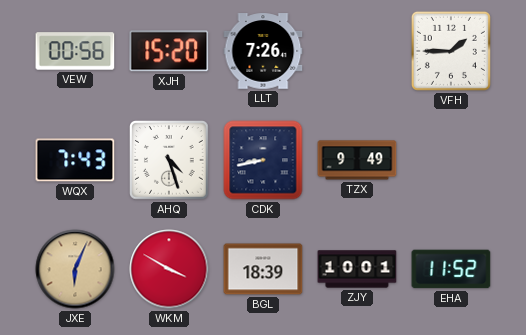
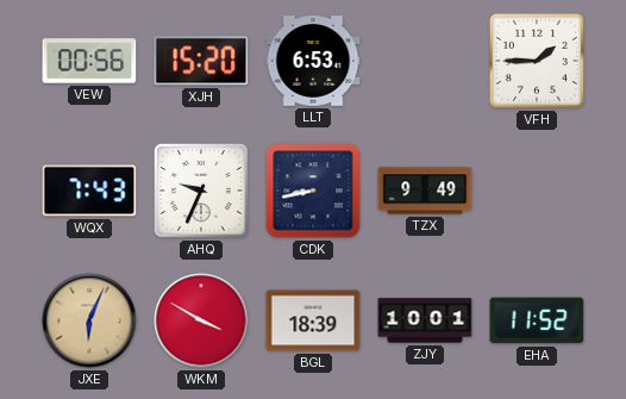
LLT: 7:26 -> 6:53
AHQ: 4:27 -> 9:34
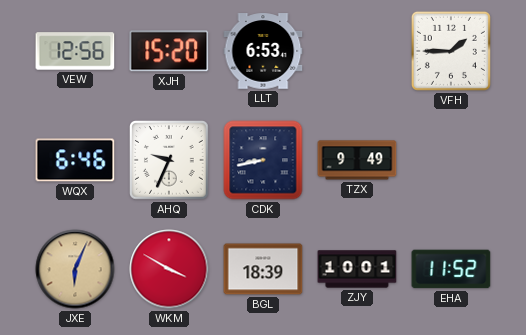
VEW: 00:56 -> 12:56
WQX: 7:43 -> 6:46
